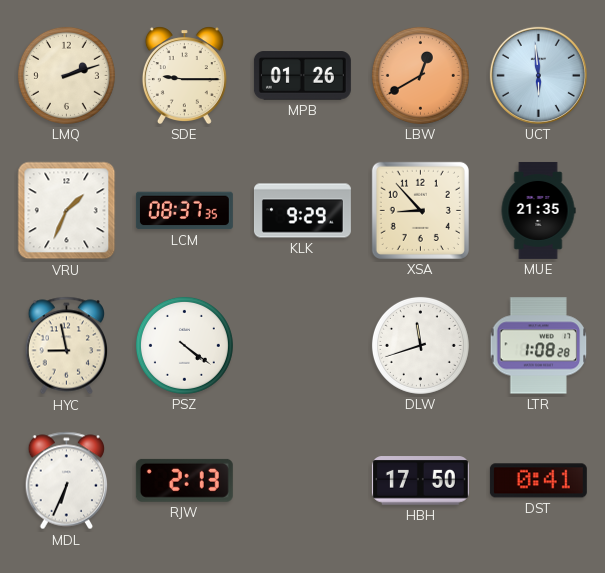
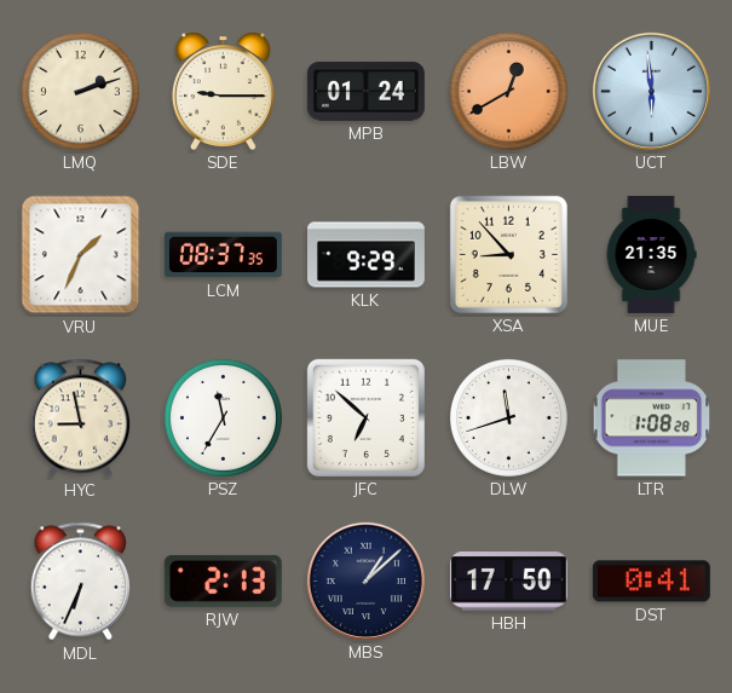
MPB: 01:26 -> 01:24
PSZ: 4:21 -> 11:35
JFC: none -> 6:52
MBS: none -> 1:08
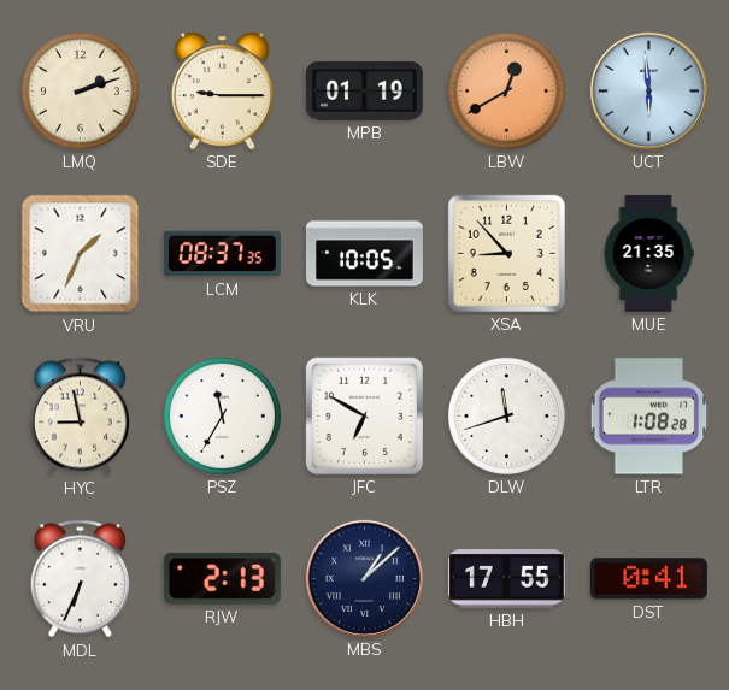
MPB: 01:24 -> 01:19
KLK: 9:29 -> 10:05
JFC: 6:52 -> 6:50
HBH: 17:50 -> 17:55
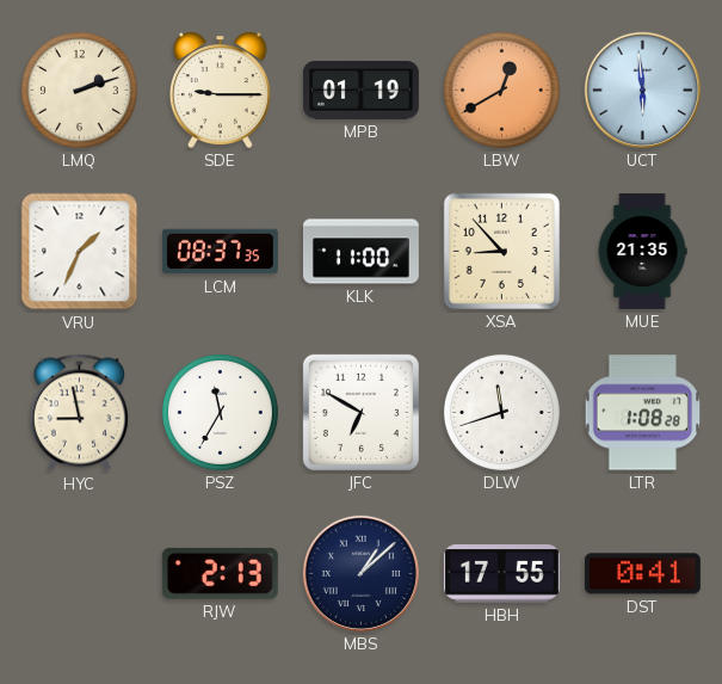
KLK: 10:05 -> 11:00
MDL: 6:34 -> none
